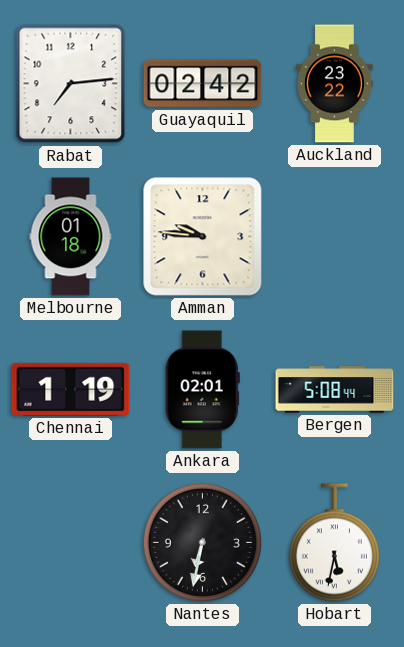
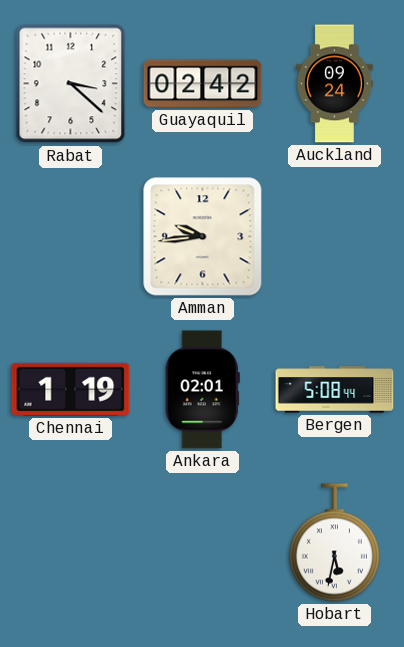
Rabat: 7:14 -> 3:22
Auckland: 23:22 -> 09:24
Melbourne: 01:18 -> none
Amman: 9:46 -> 9:44
Nantes: 6:32 -> none
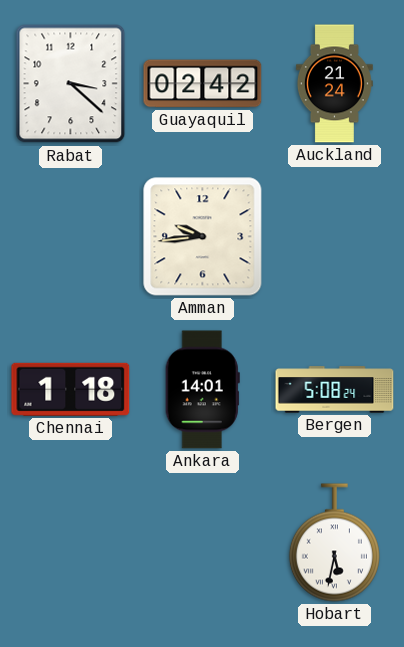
Auckland: 09:24 -> 21:24
Chennai: 1:19 -> 1:18
Ankara: 02:01 -> 14:01
Bergen: 5:08:44 -> 5:08:24
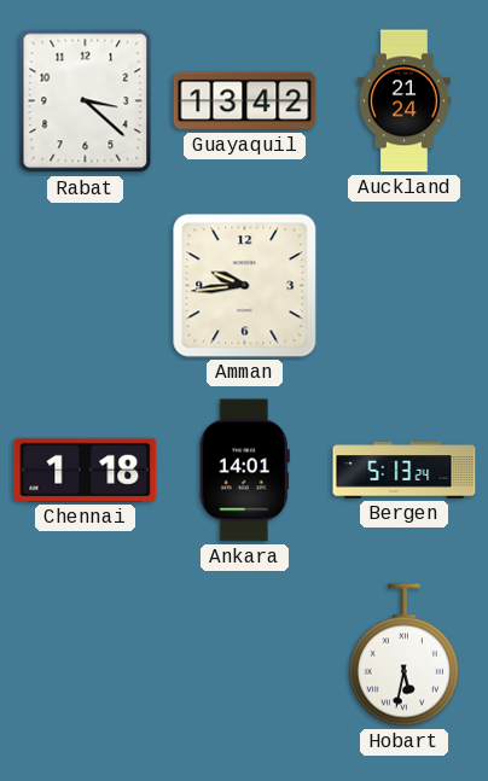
Guayaquil: 02:42 -> 13:42
Bergen: 5:08 -> 5:13
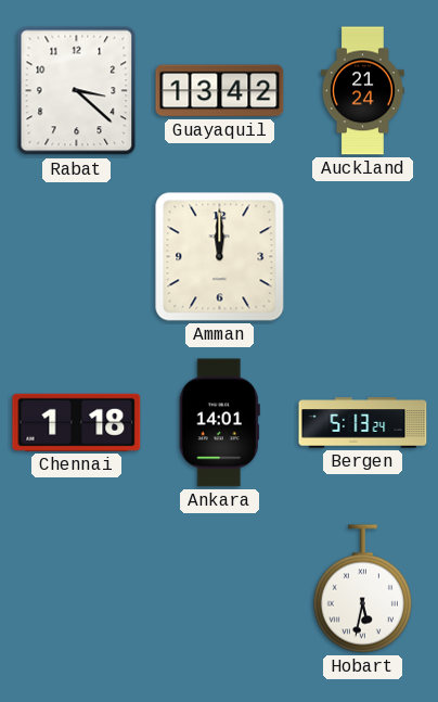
Amman: 9:44 -> 12:00
